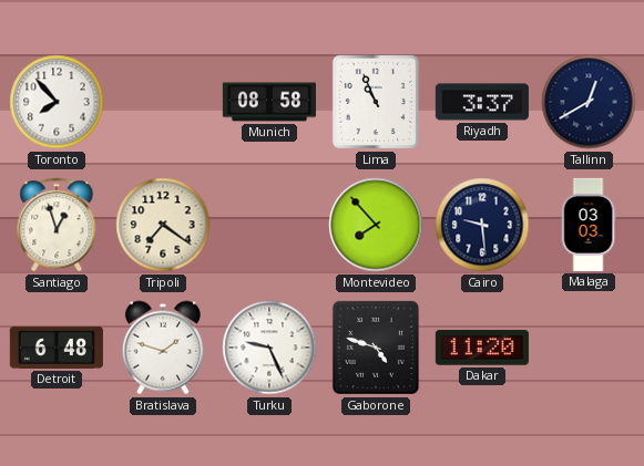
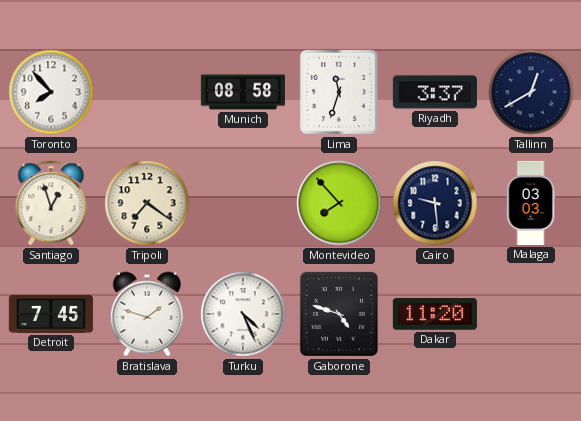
Lima: 10:56 -> 11:33
Detroit: 6:48 -> 7:45
Turku: 9:26 -> 4:26
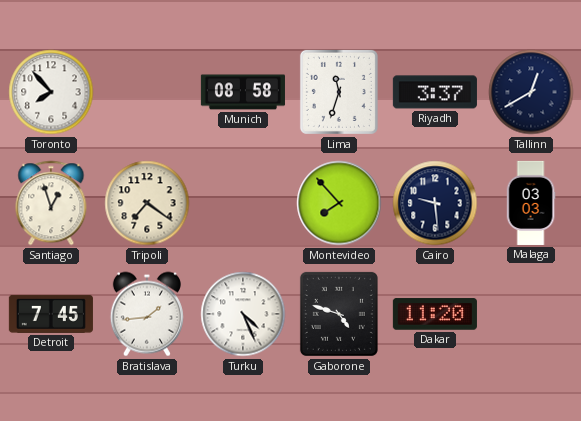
Bratislava: 1:48 -> 1:44
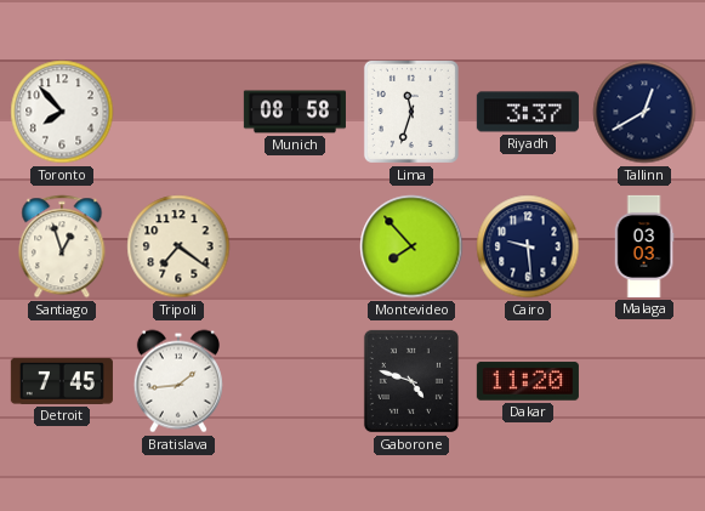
Turku: 4:26 -> none
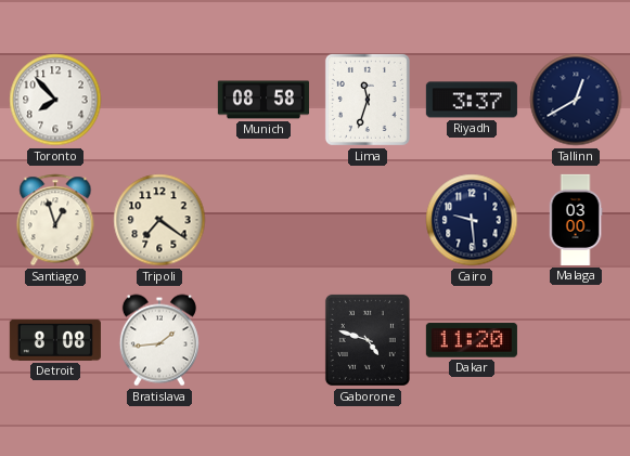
Montevideo: 7:53 -> none
Malaga: 03:03 -> 03:00
Detroit: 7:45 -> 8:08
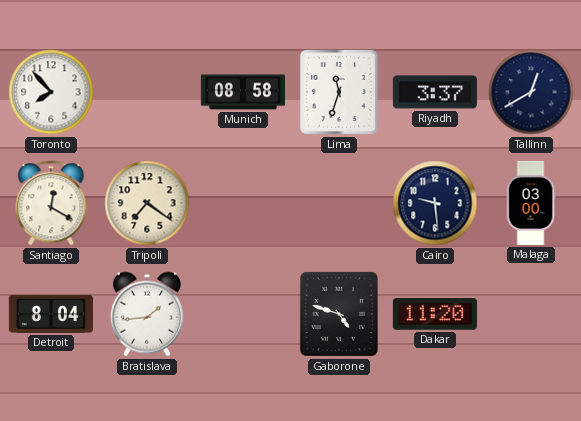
Santiago: 12:57 -> 12:20
Detroit: 8:08 -> 8:04
